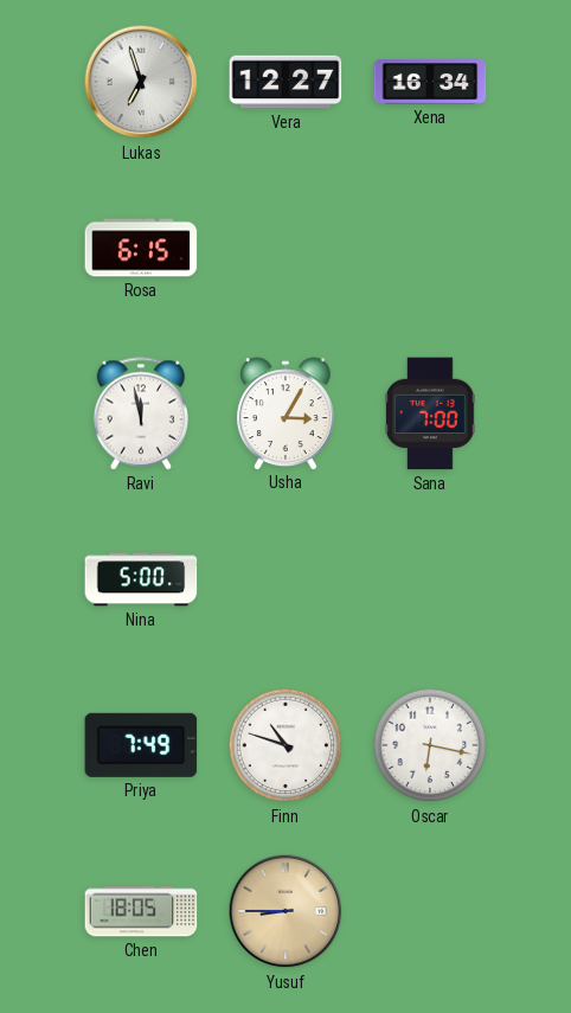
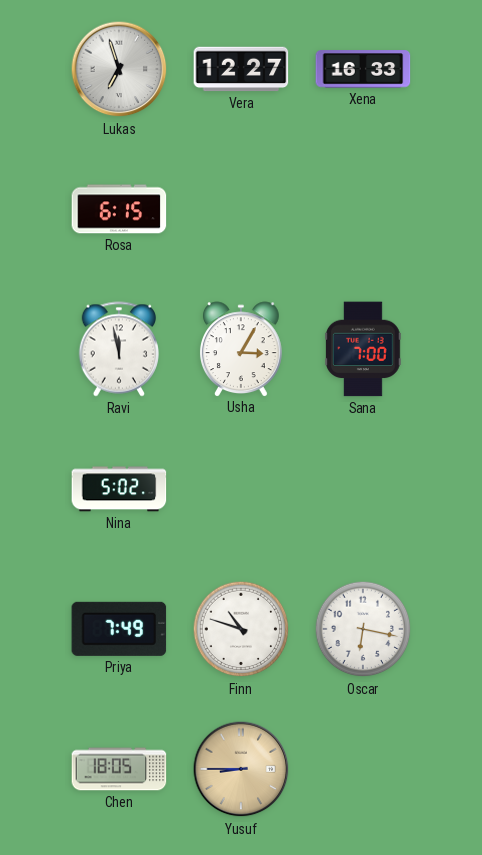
Xena: 16:34 -> 16:33
Nina: 5:00 -> 5:02
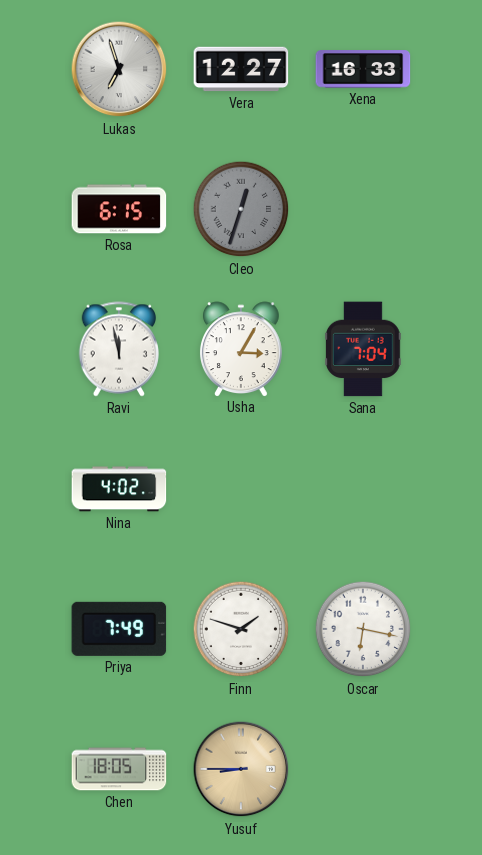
Cleo: none -> 12:33
Sana: 7:00 -> 7:04
Nina: 5:02 -> 4:02
Finn: 10:48 -> 1:48
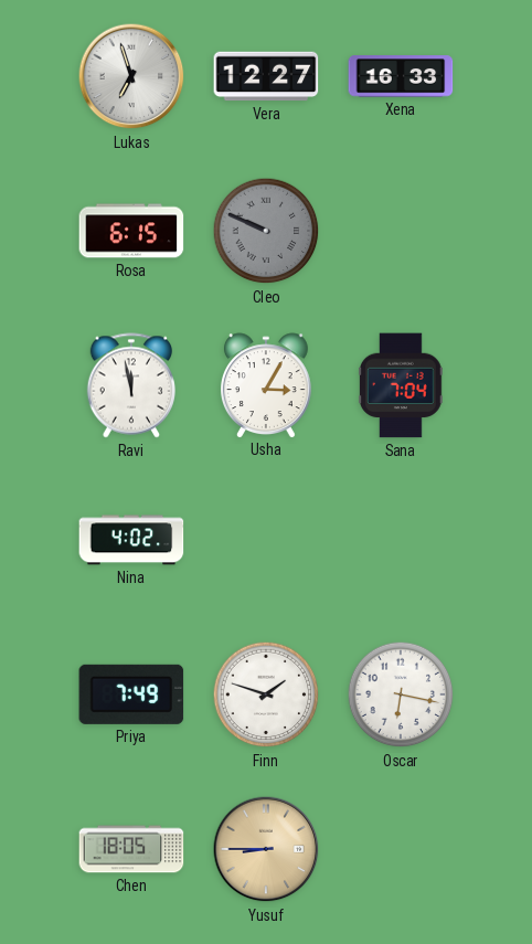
Cleo: 12:33 -> 9:49
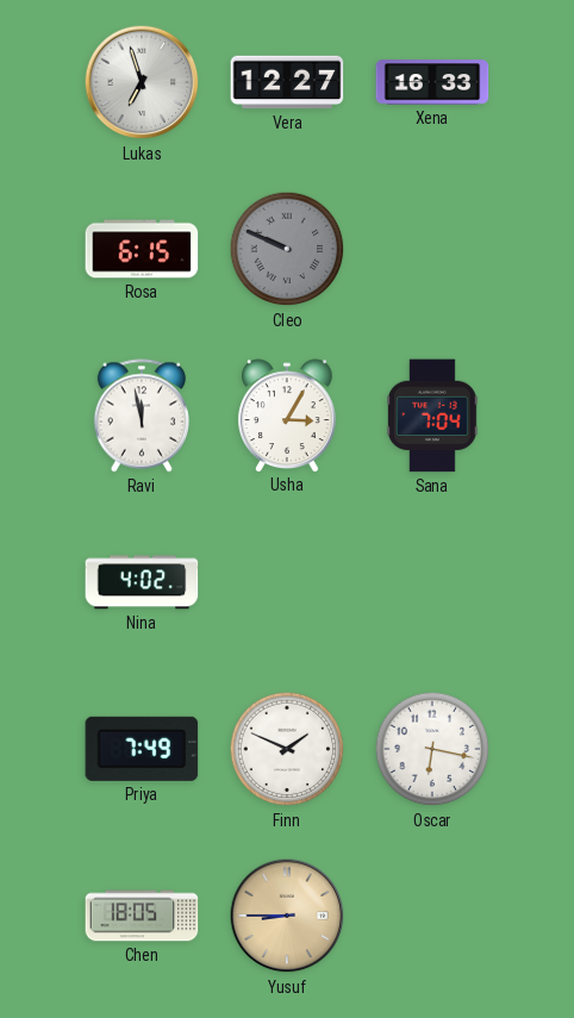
Finn: 1:48 -> 1:49
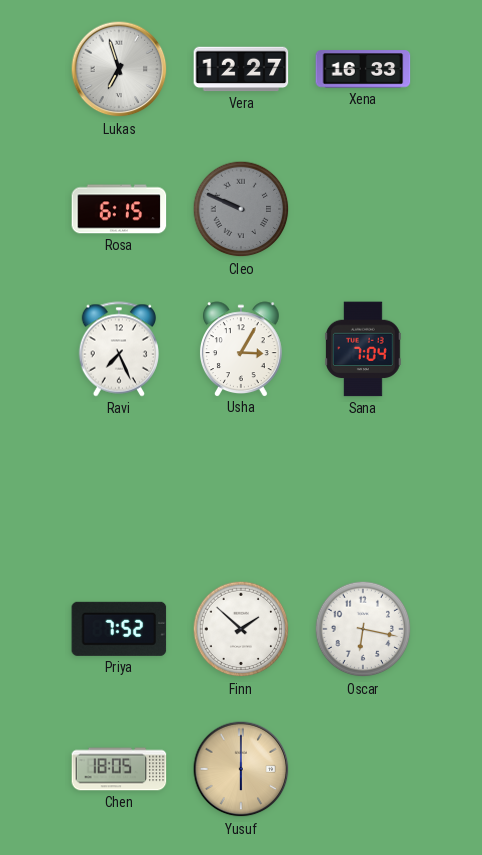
Ravi: 11:58 -> 7:26
Nina: 4:02 -> none
Priya: 7:49 -> 7:52
Finn: 1:49 -> 1:52
Yusuf: 8:45 -> 6:00
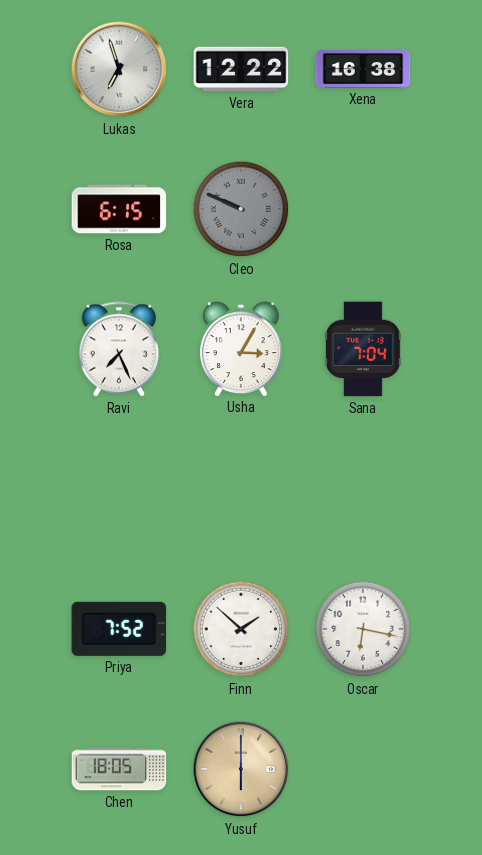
Vera: 12:27 -> 12:22
Xena: 16:33 -> 16:38
